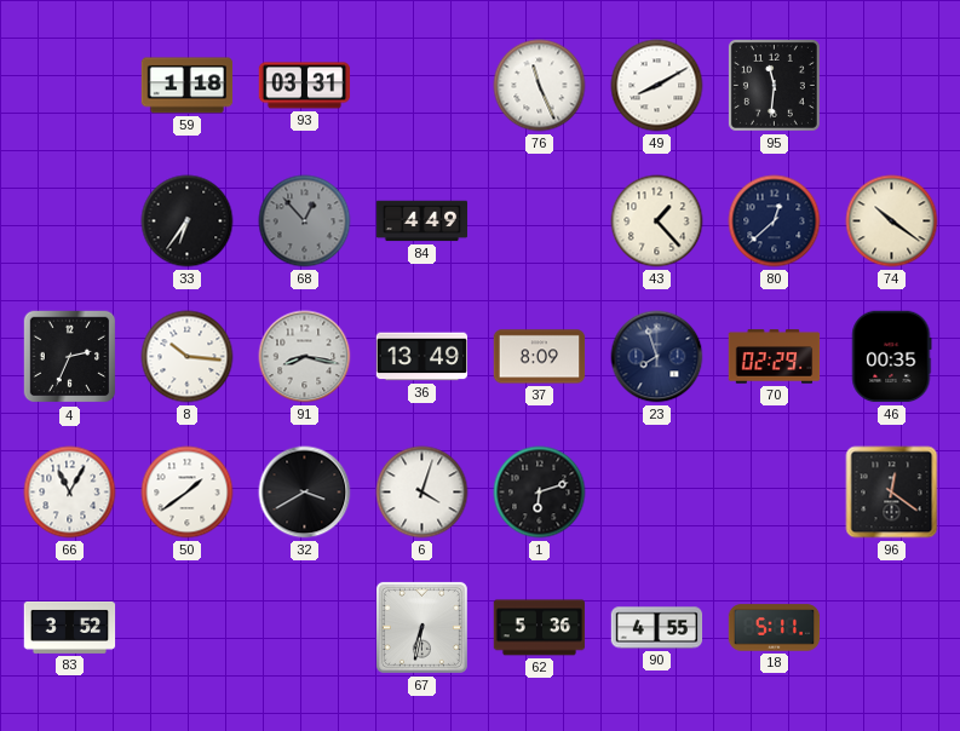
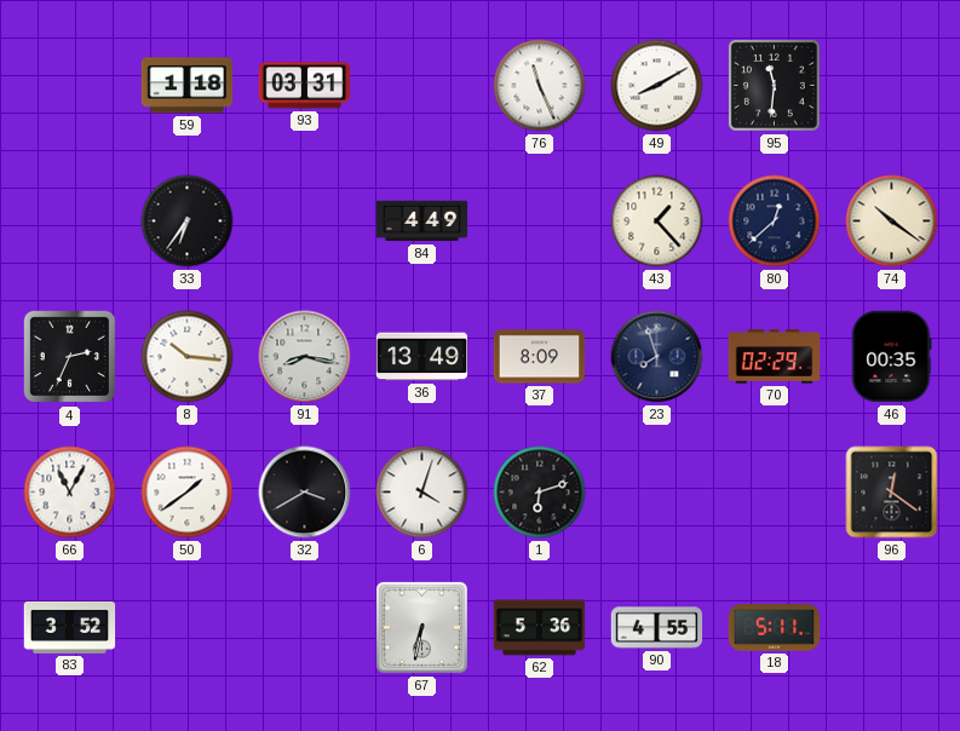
68: 12:53 -> none
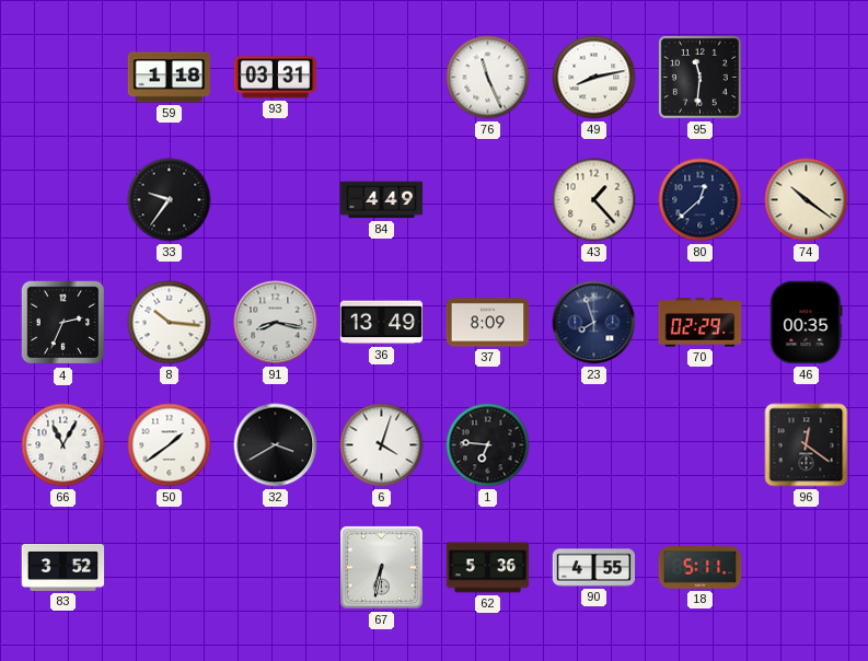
49: 8:10 -> 8:13
33: 6:36 -> 9:36
1: 6:12 -> 6:46
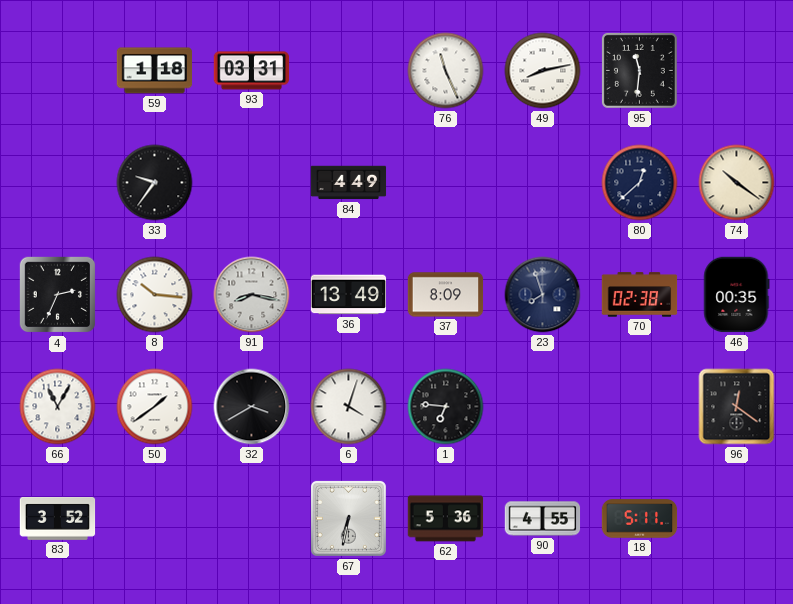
43: 1:23 -> none
70: 02:29 -> 02:38
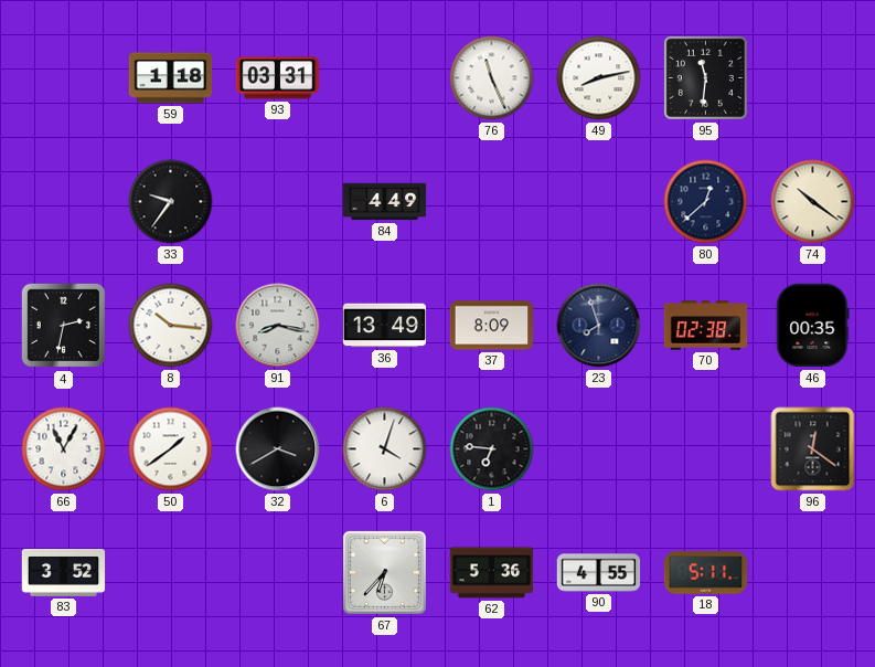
4: 2:34 -> 2:32
67: 6:32 -> 6:37
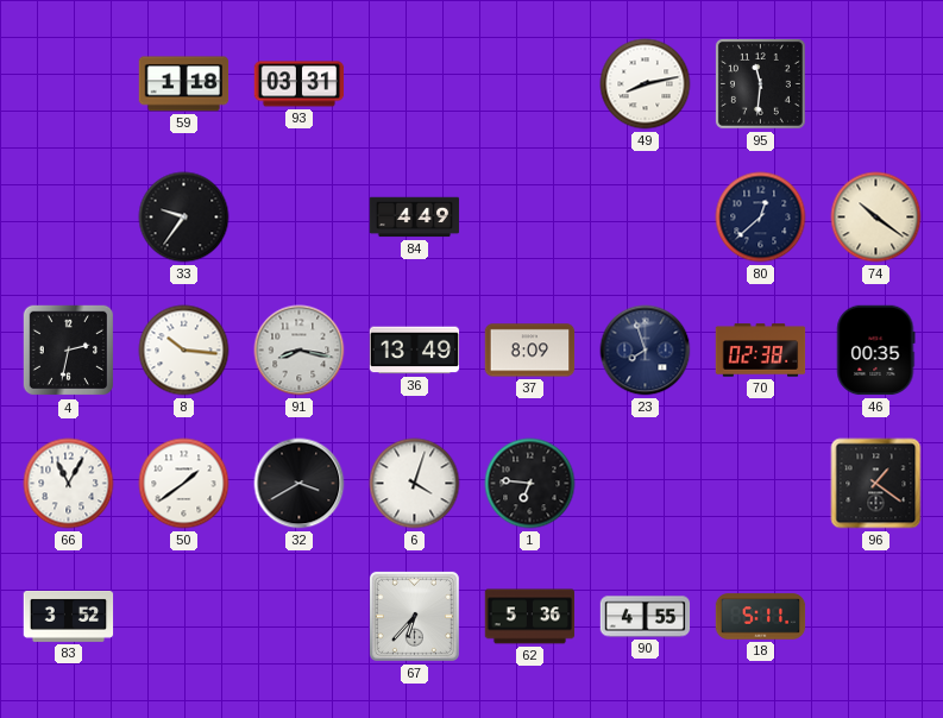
76: 11:26 -> none
96: 12:21 -> 1:21
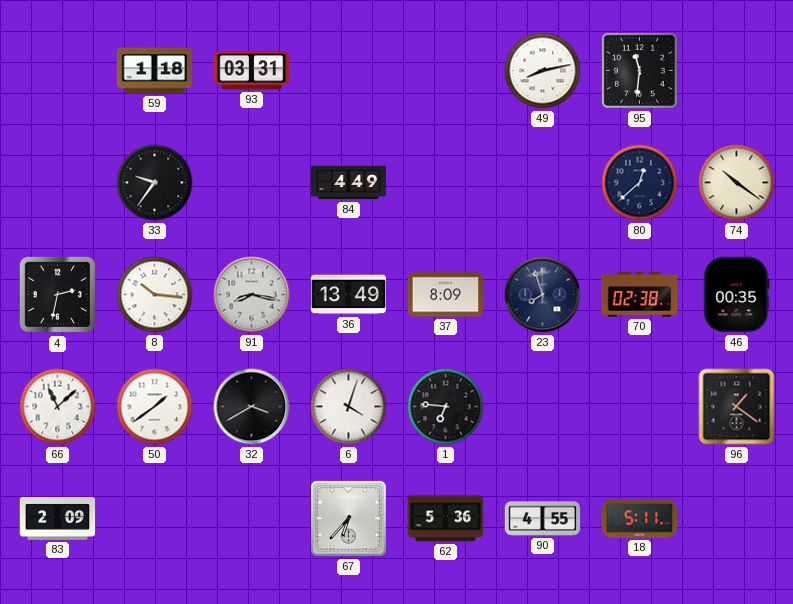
66: 11:05 -> 11:08
83: 3:52 -> 2:09
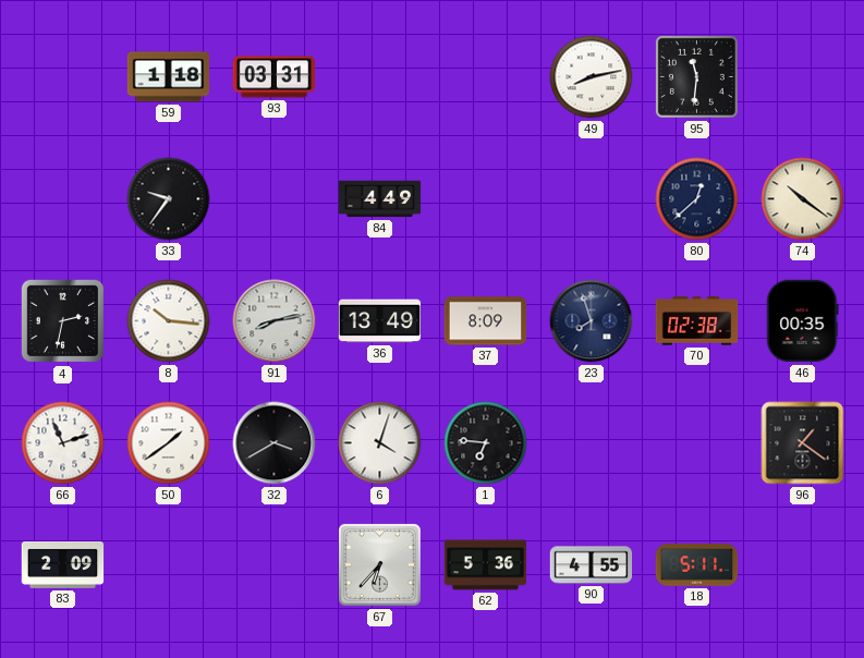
91: 8:17 -> 8:13
66: 11:08 -> 11:12
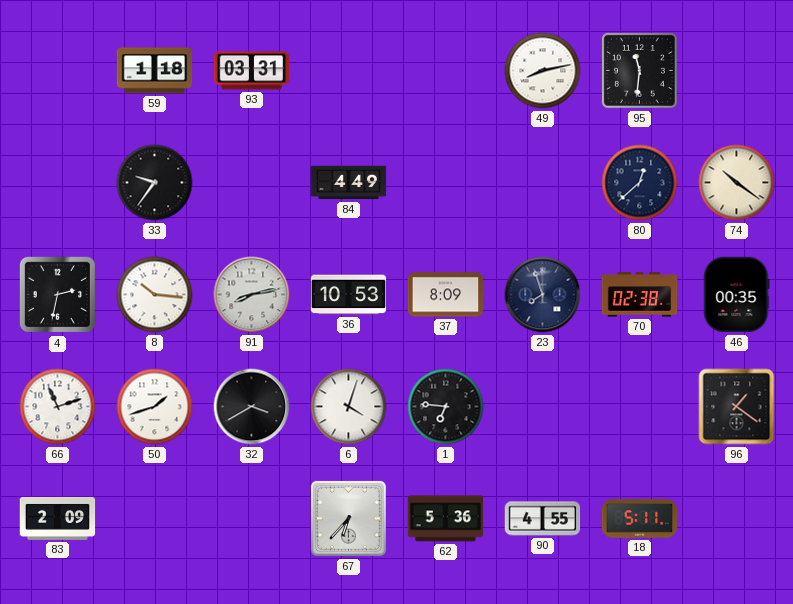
36: 13:49 -> 10:53
50: 1:39 -> 1:42
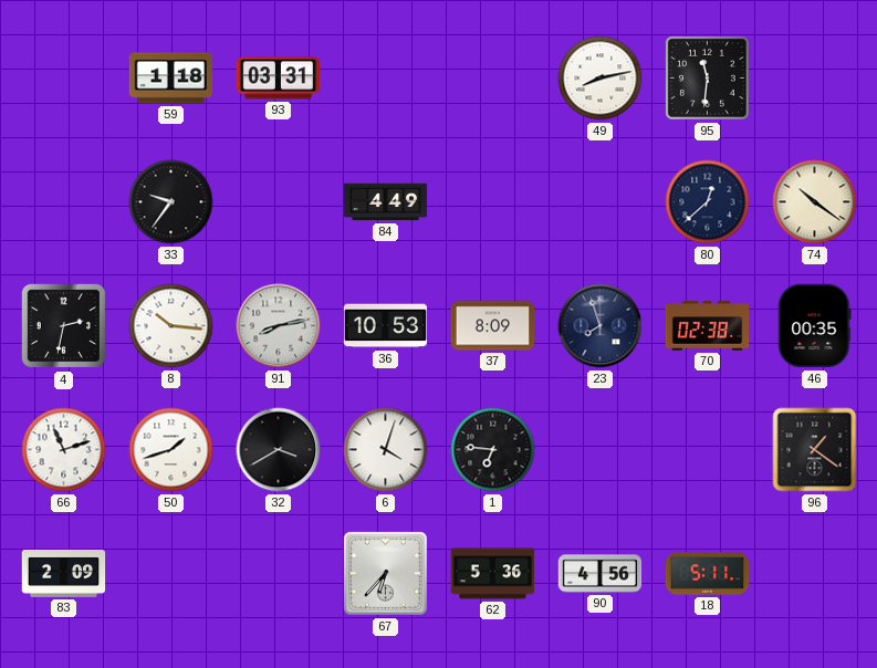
90: 4:55 -> 4:56
